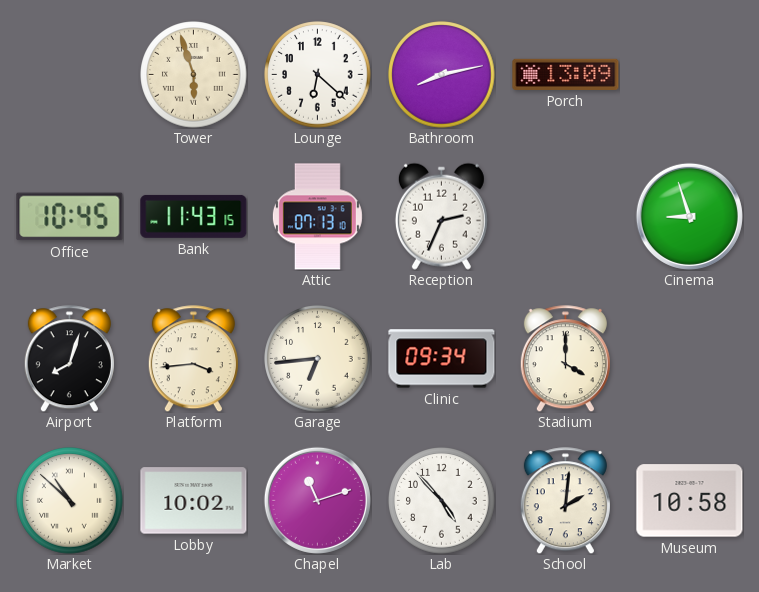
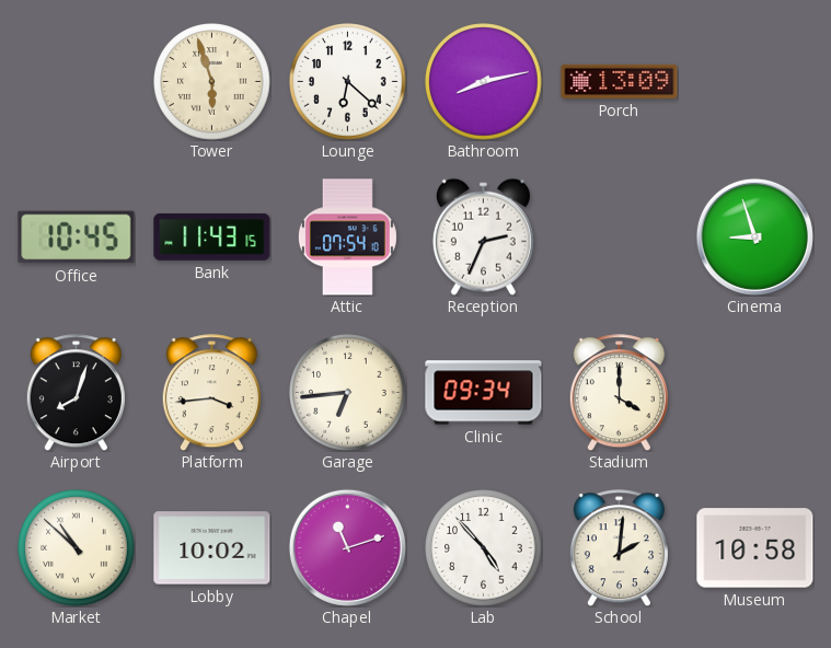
Attic: 07:13 -> 07:54
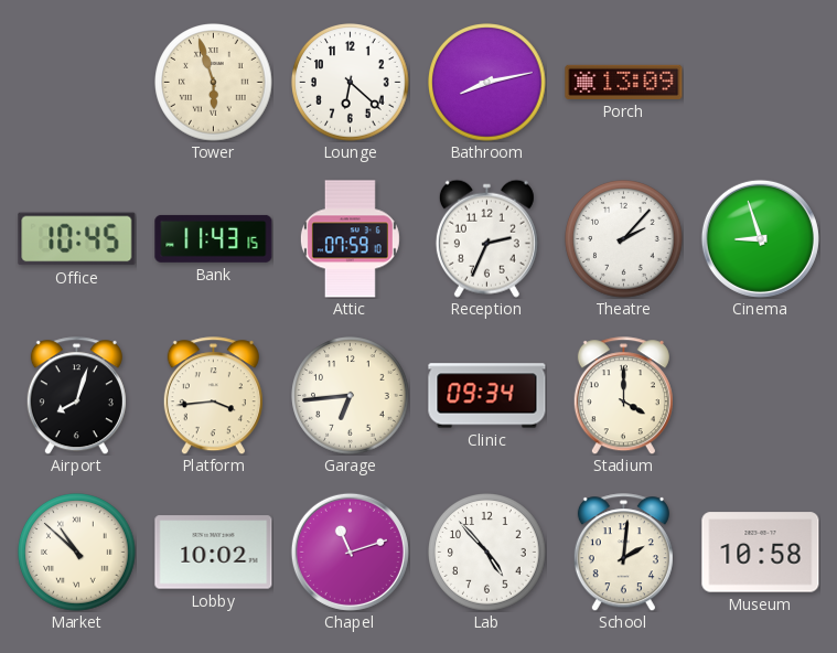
Attic: 07:54 -> 07:59
Theatre: none -> 2:07
